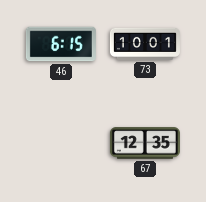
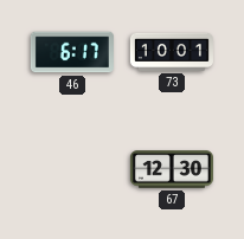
46: 6:15 -> 6:17
67: 12:35 -> 12:30
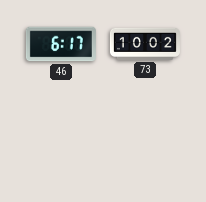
73: 10:01 -> 10:02
67: 12:30 -> none
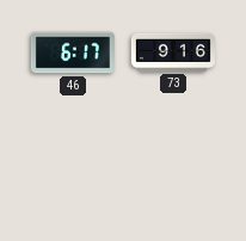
73: 10:02 -> 9:16
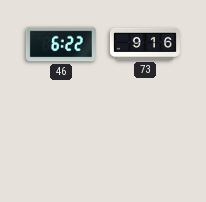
46: 6:17 -> 6:22
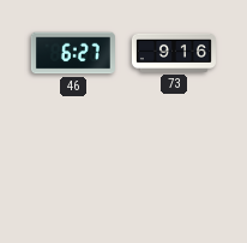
46: 6:22 -> 6:27
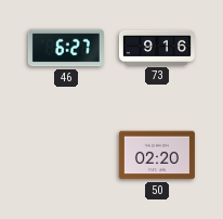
50: none -> 02:20
